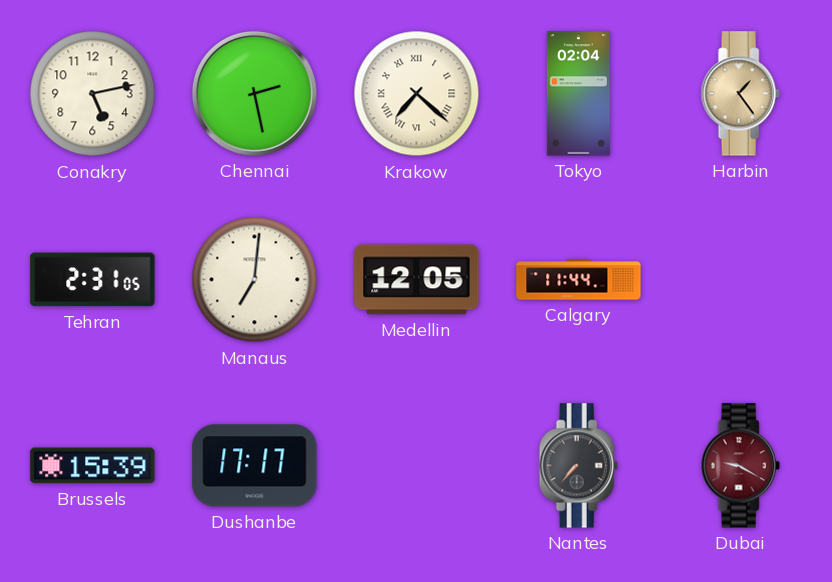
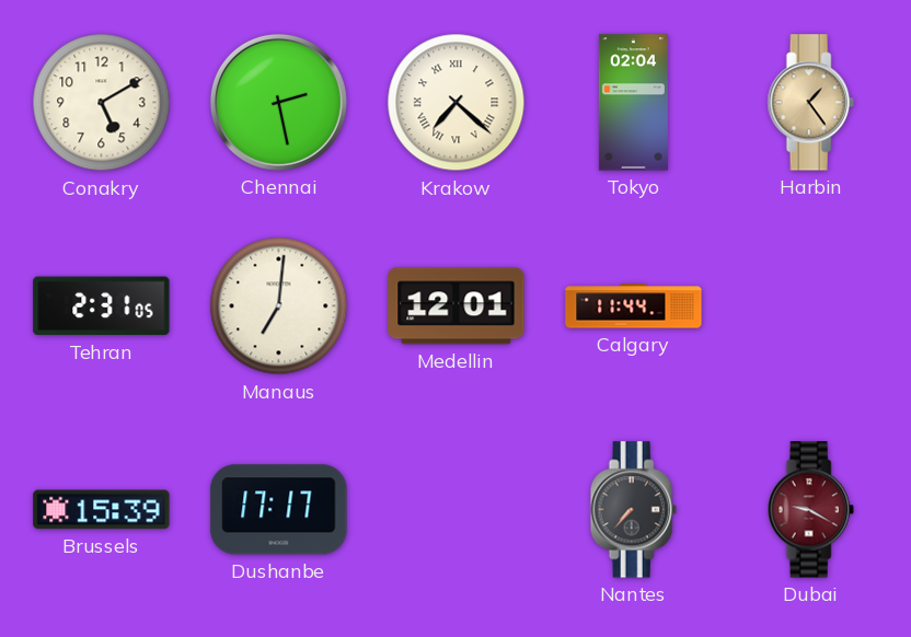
Conakry: 5:13 -> 5:10
Medellin: 12:05 -> 12:01
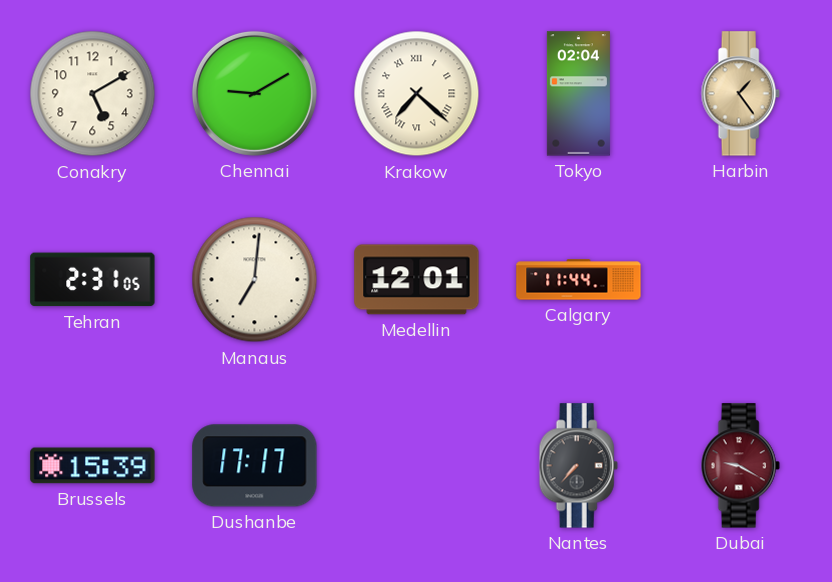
Chennai: 2:28 -> 9:10
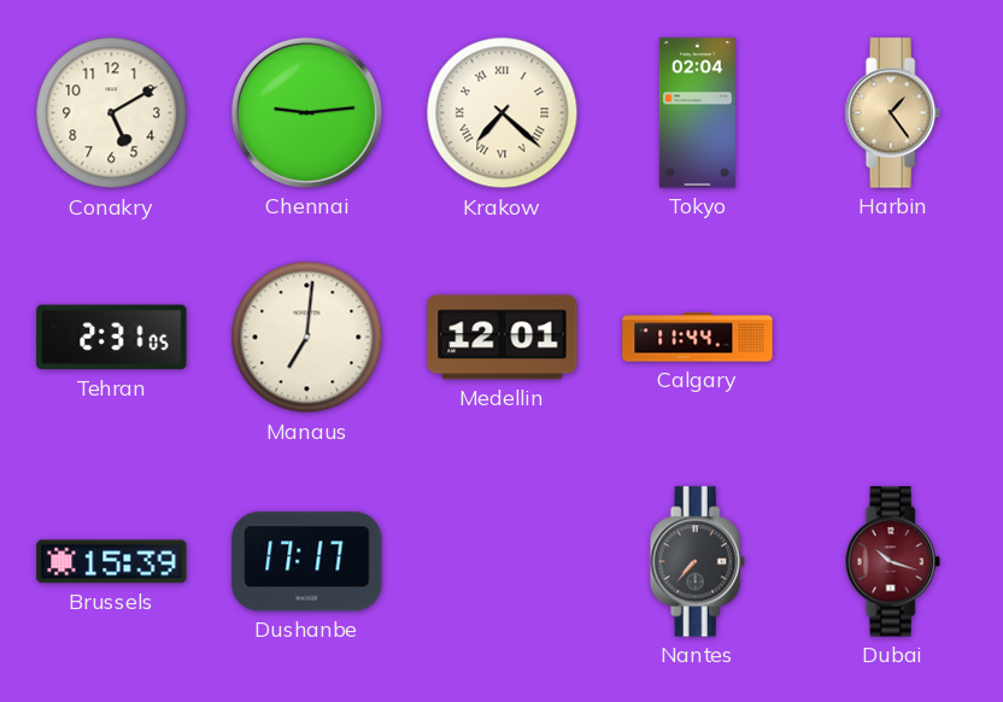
Chennai: 9:10 -> 9:14
Dubai: 9:20 -> 10:18
